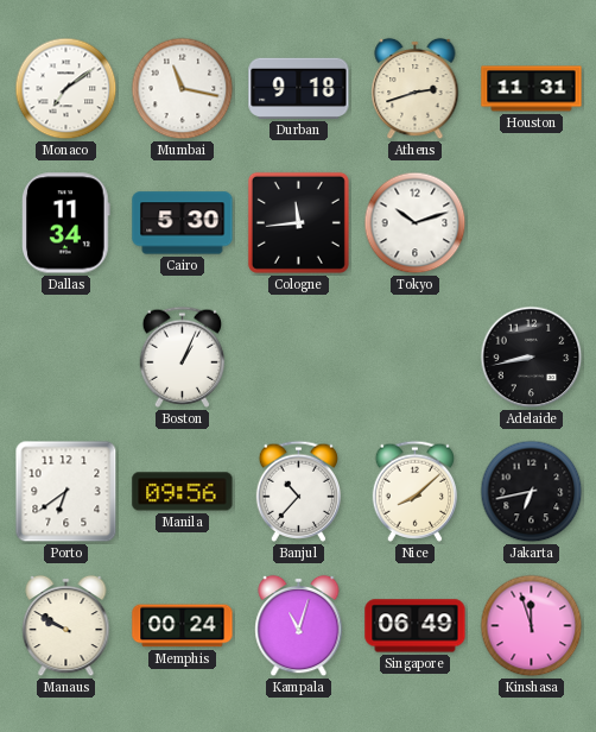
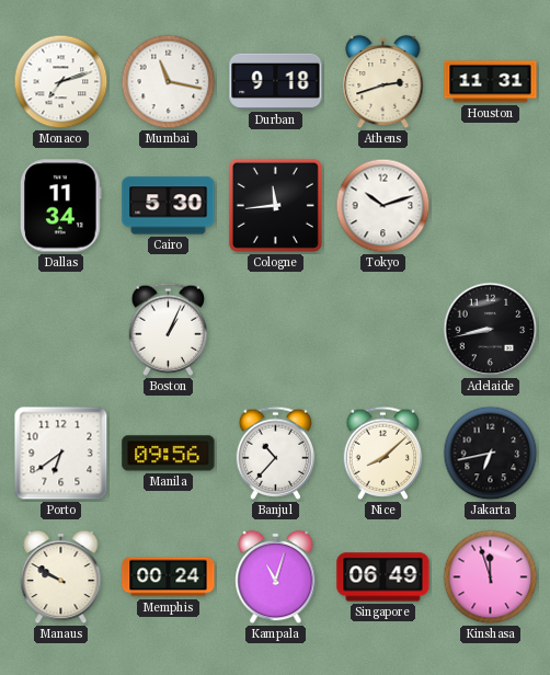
Monaco: 7:09 -> 7:12
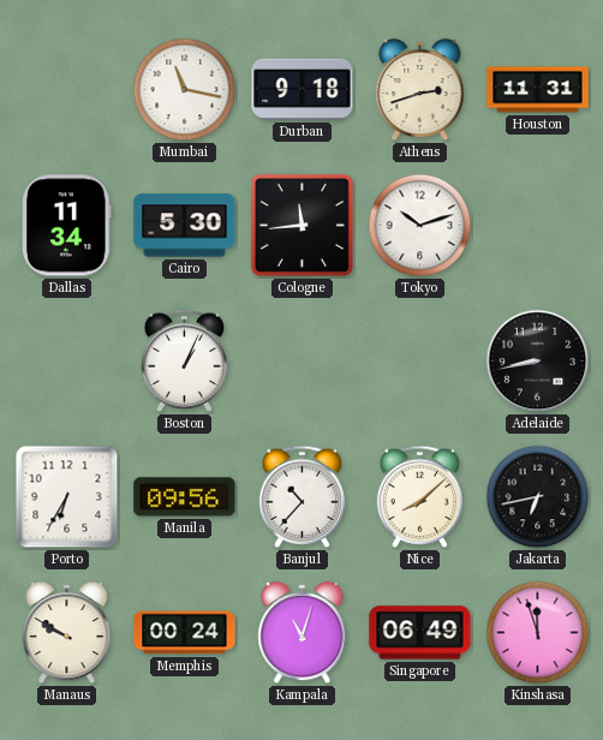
Monaco: 7:12 -> none
Porto: 6:39 -> 6:35
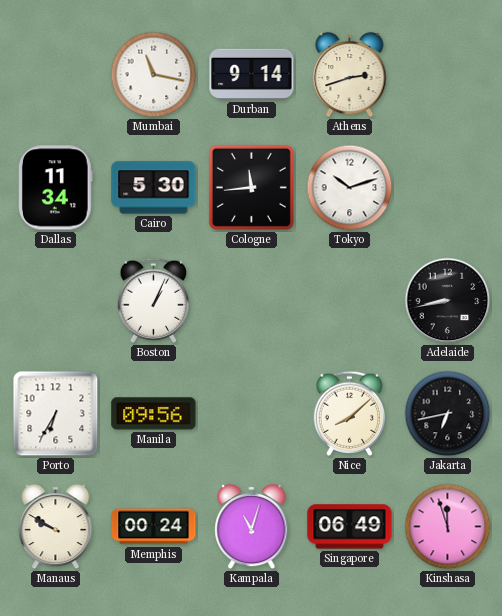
Durban: 9:18 -> 9:14
Houston: 11:31 -> none
Banjul: 10:37 -> none
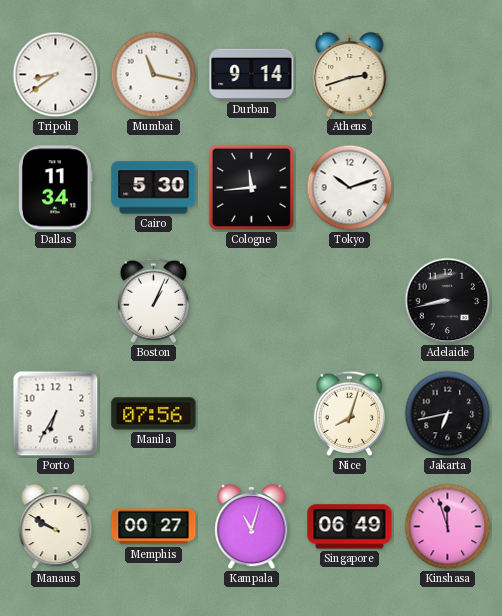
Tripoli: none -> 8:39
Manila: 09:56 -> 07:56
Nice: 8:08 -> 8:03
Memphis: 00:24 -> 00:27
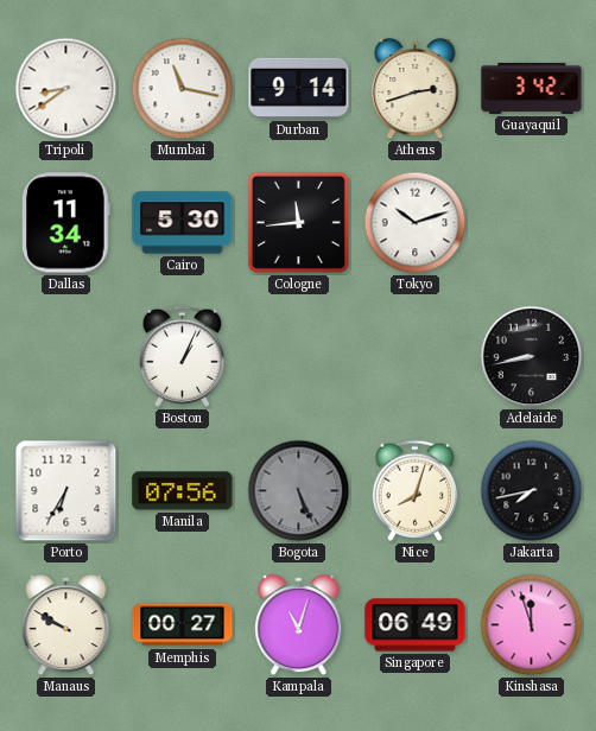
Guayaquil: none -> 3:42
Bogota: none -> 5:26
Jakarta: 6:43 -> 7:43
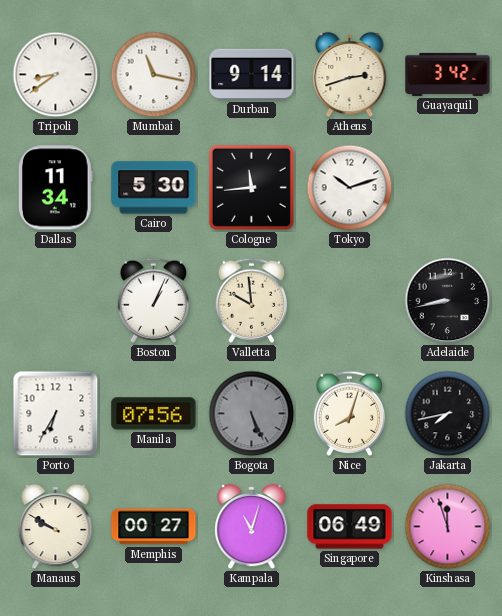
Valletta: none -> 9:59
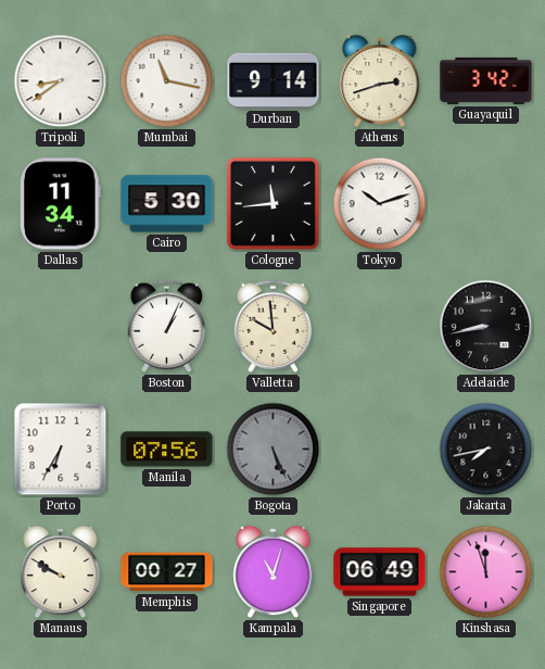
Nice: 8:03 -> none
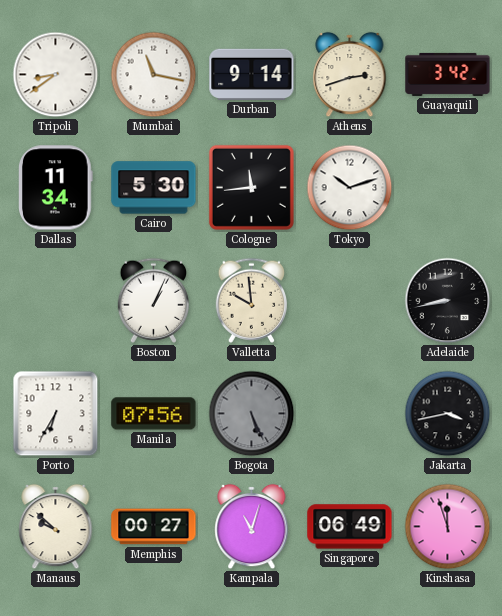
Jakarta: 7:43 -> 3:43
Manaus: 9:50 -> 9:52
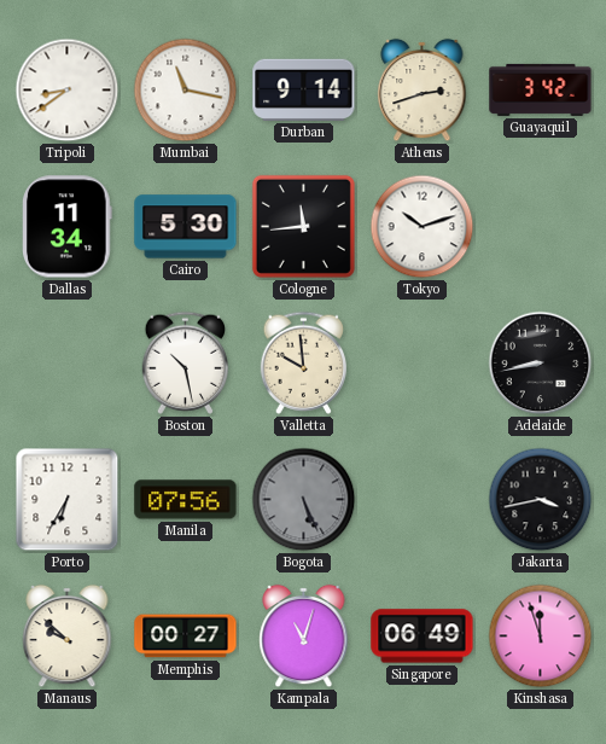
Boston: 1:04 -> 10:28
